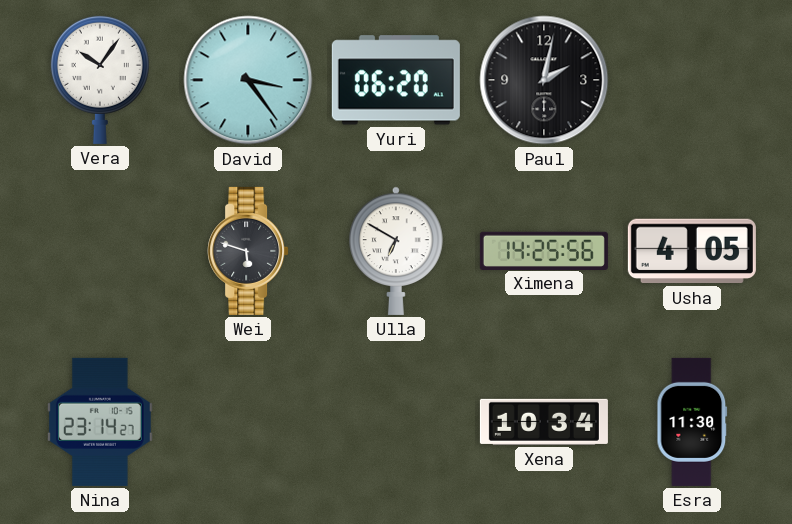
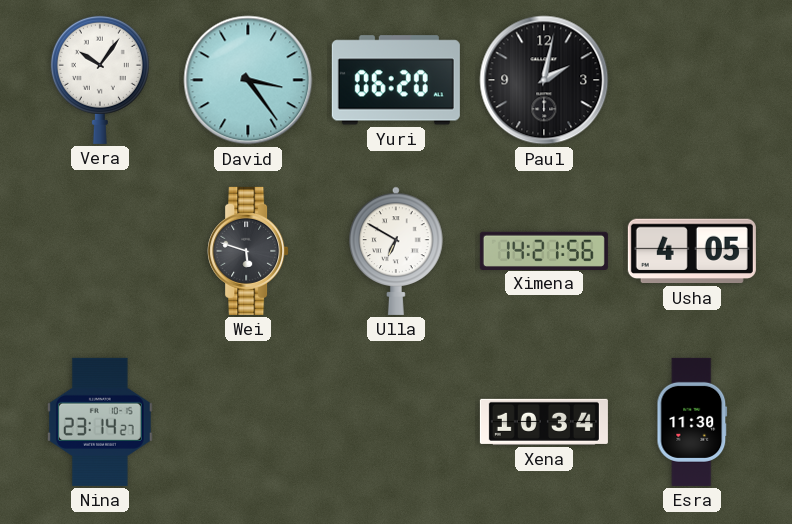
Ximena: 14:25 -> 14:21
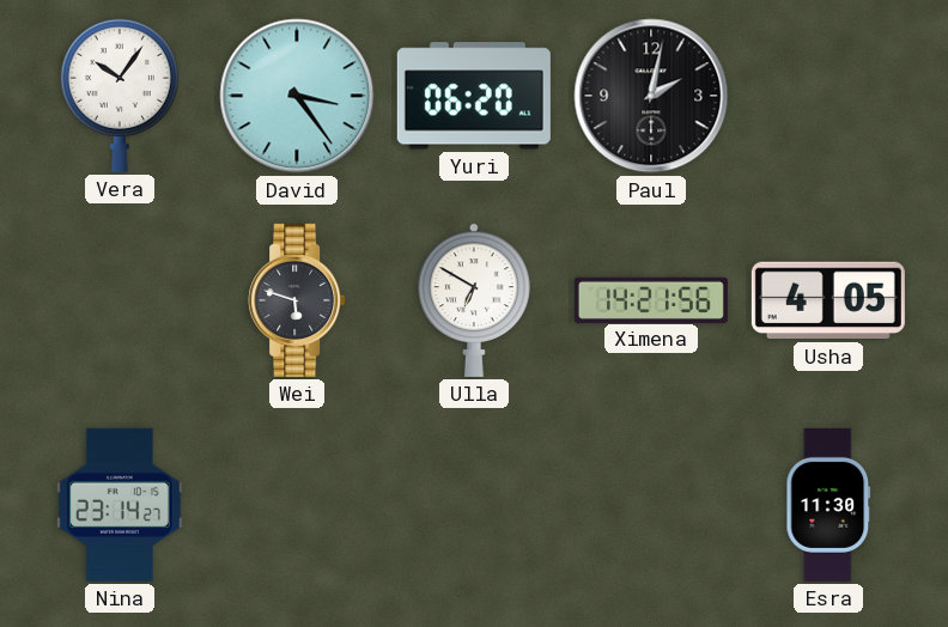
Xena: 10:34 -> none
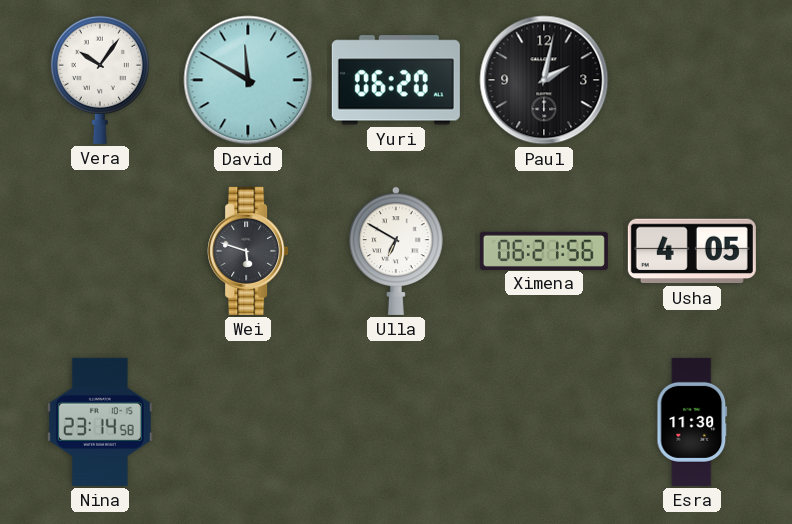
David: 3:24 -> 11:50
Ximena: 14:21 -> 06:21
Nina: 23:14:27 -> 23:14:58
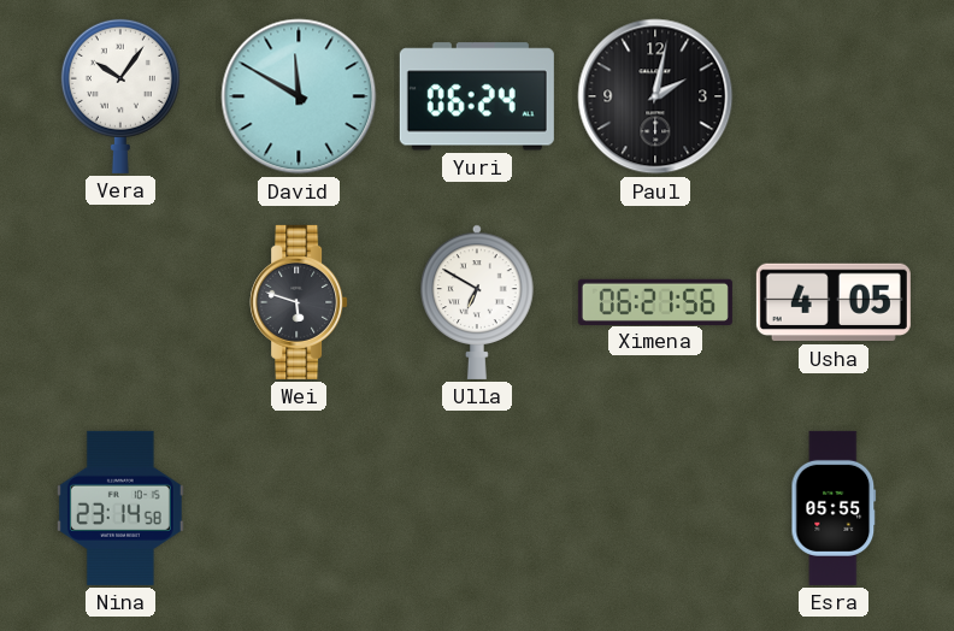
Yuri: 06:20 -> 06:24
Esra: 11:30 -> 05:55
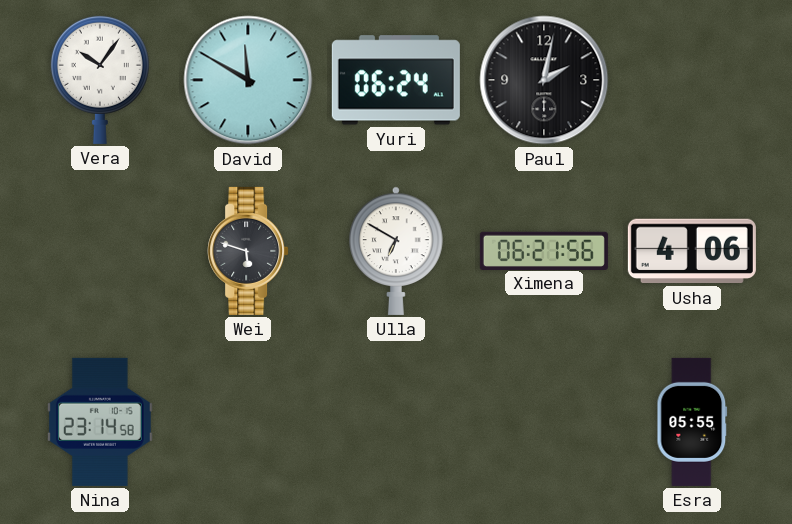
Usha: 4:05 -> 4:06
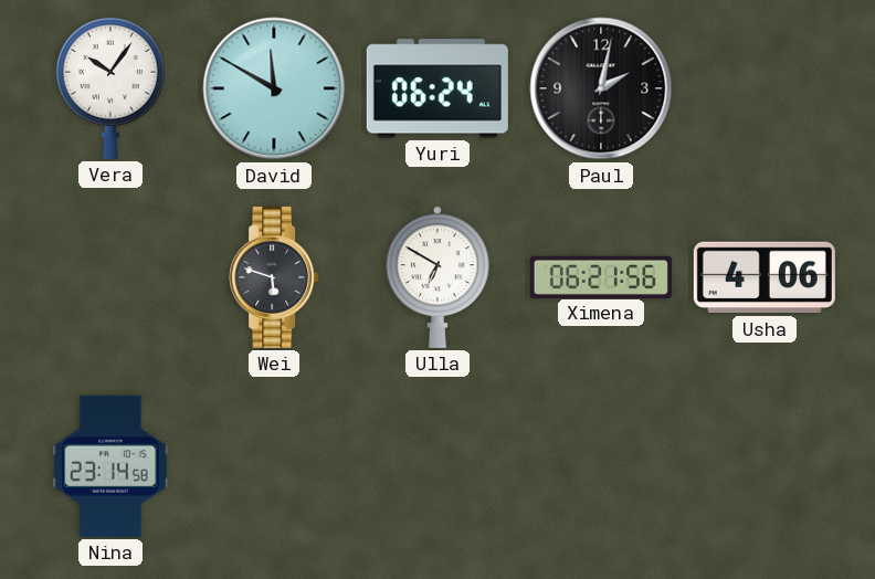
Esra: 05:55 -> none
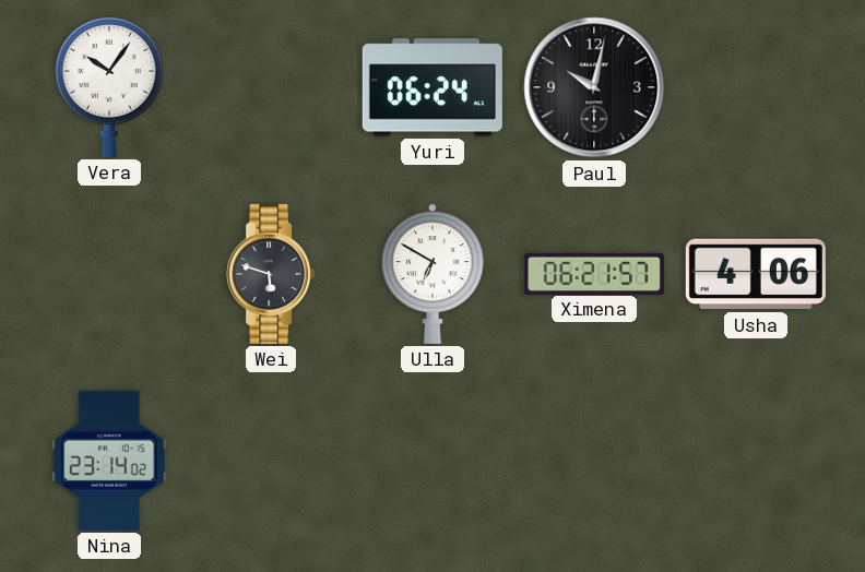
David: 11:50 -> none
Paul: 2:02 -> 10:02
Ximena: 06:21:56 -> 06:21:57
Nina: 23:14:58 -> 23:14:02
